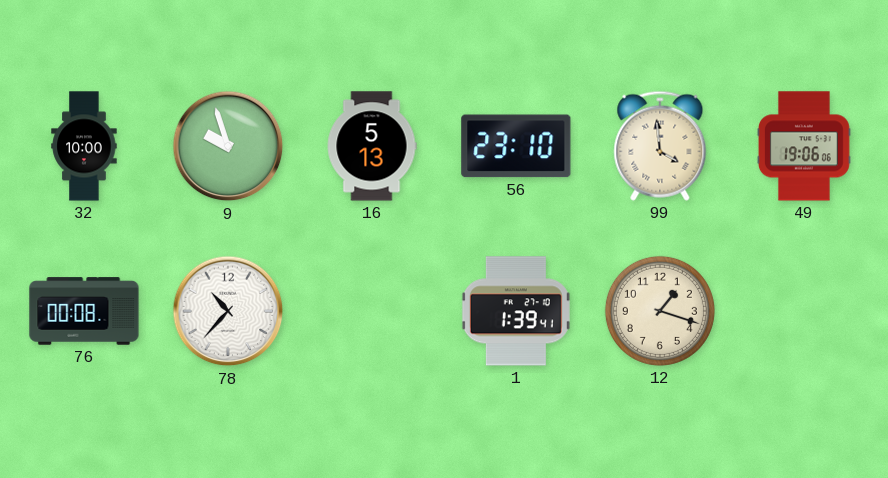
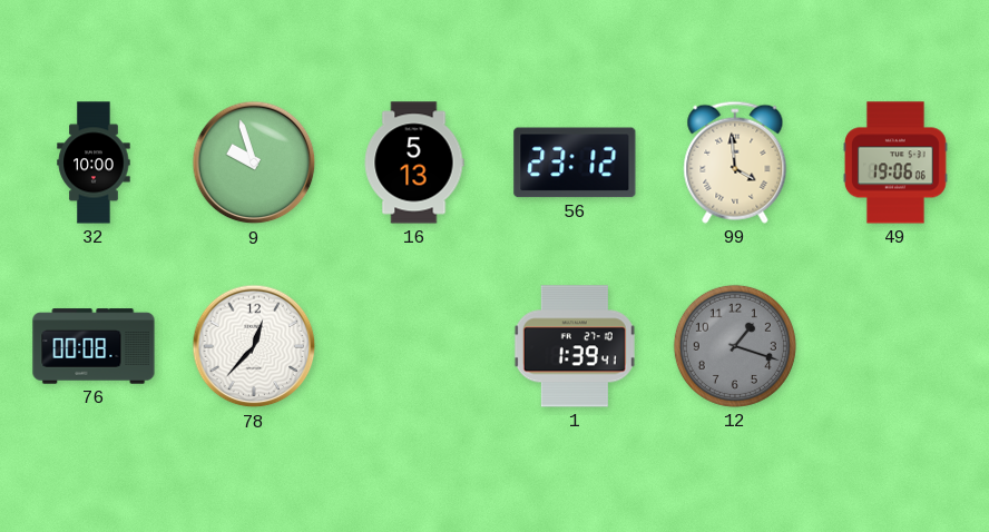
56: 23:10 -> 23:12
78: 10:37 -> 12:37
12 dial: cream -> grey
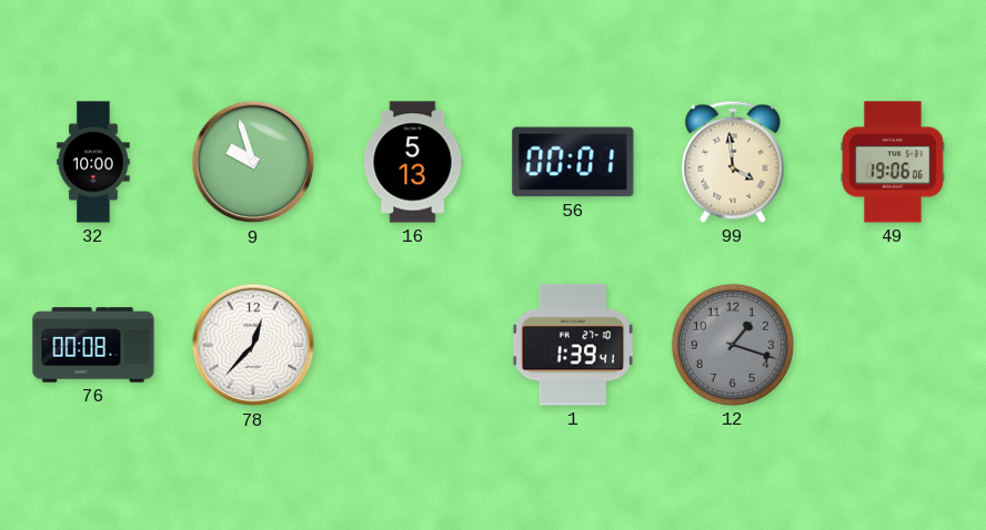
56: 23:12 -> 00:01
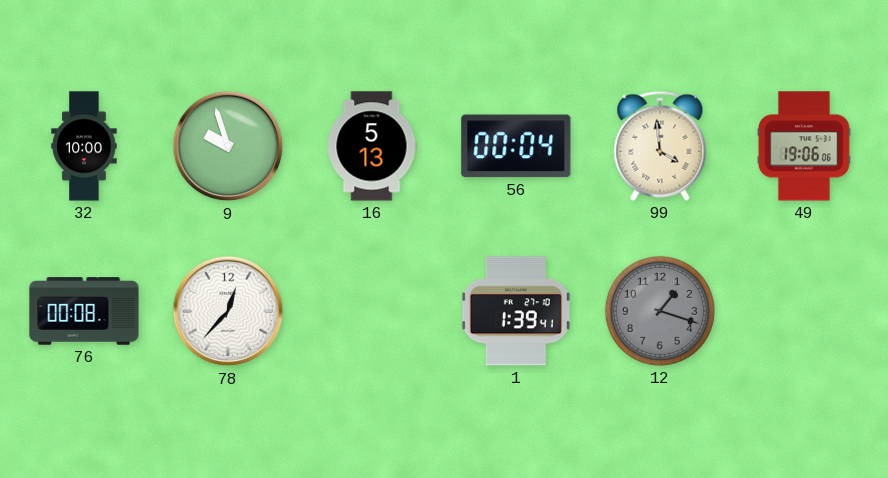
56: 00:01 -> 00:04
